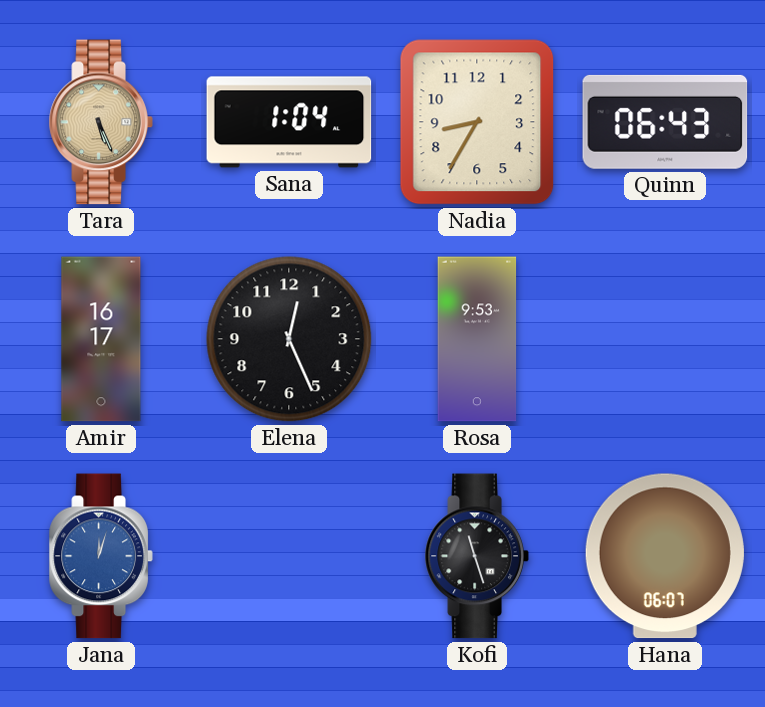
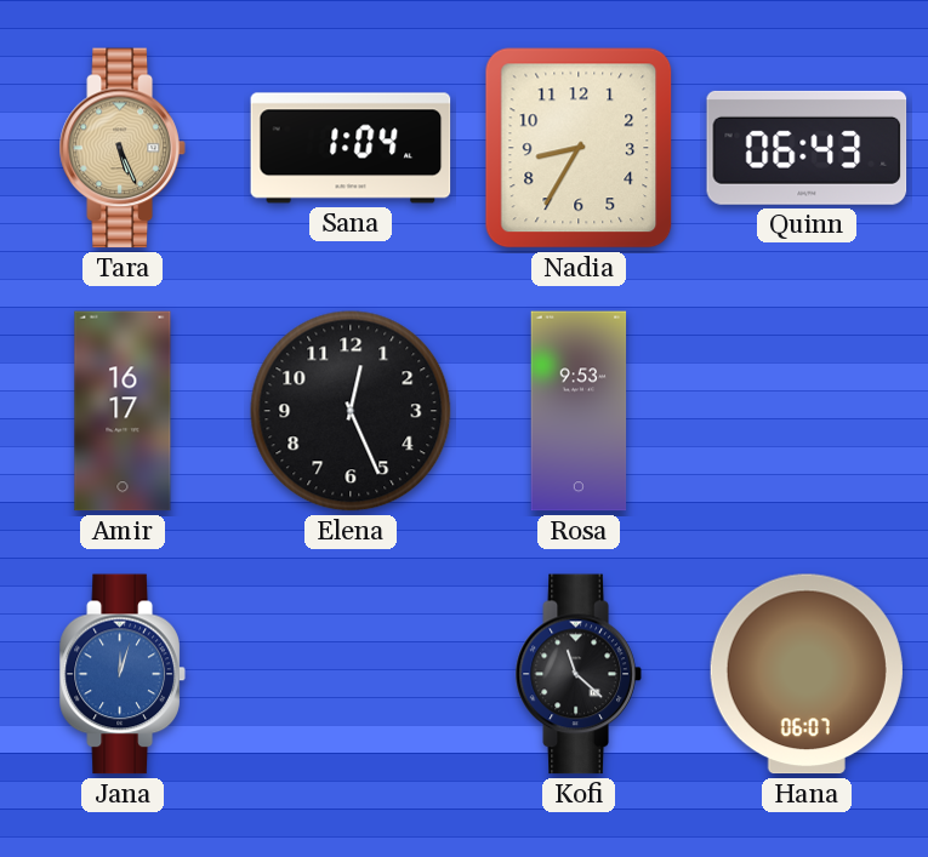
Kofi: 11:27 -> 11:22
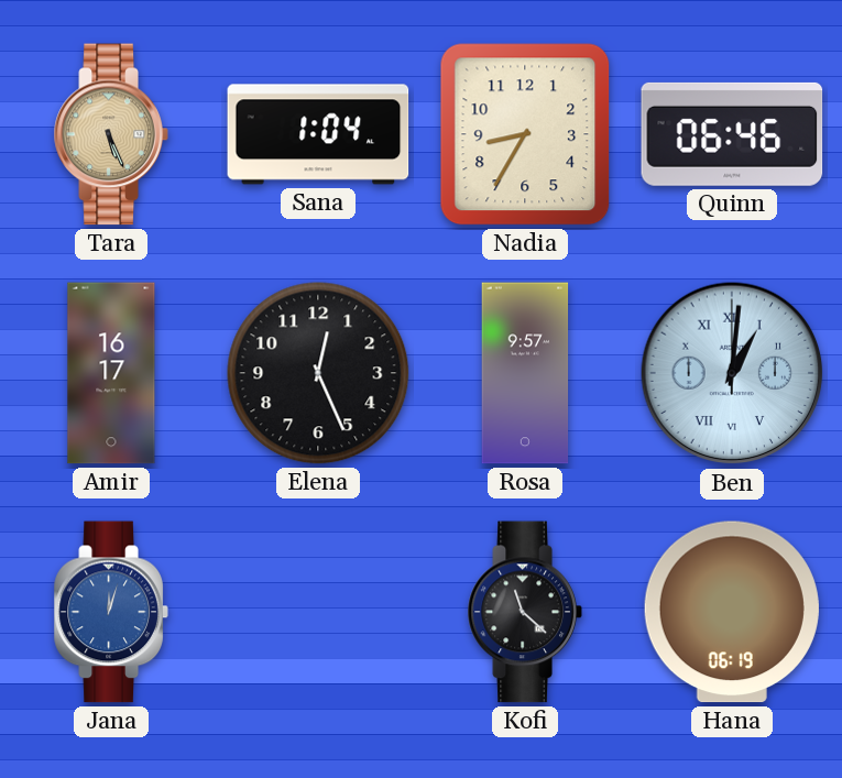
Quinn: 06:43 -> 06:46
Rosa: 9:53 -> 9:57
Ben: none -> 1:01
Hana: 06:07 -> 06:19
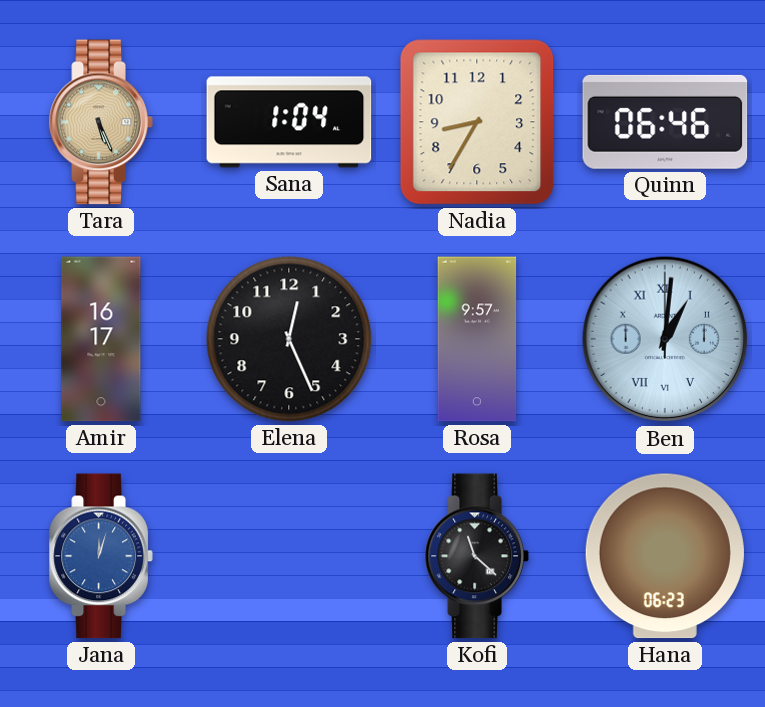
Hana: 06:19 -> 06:23
